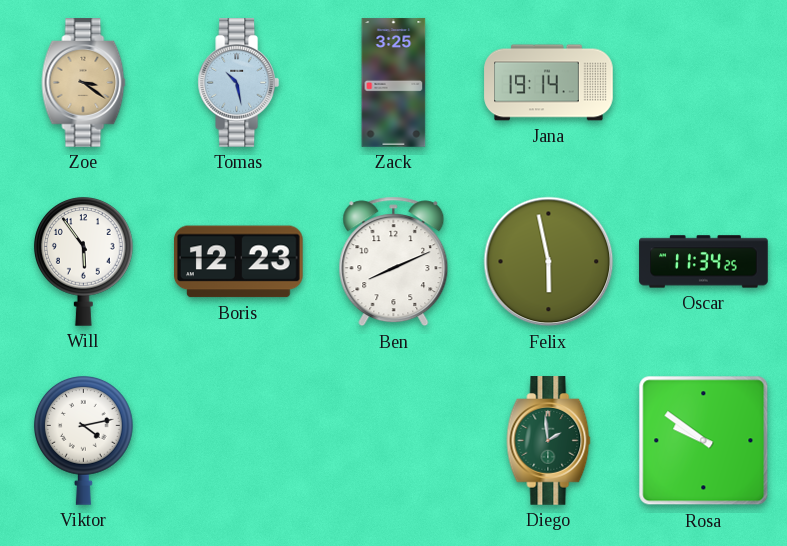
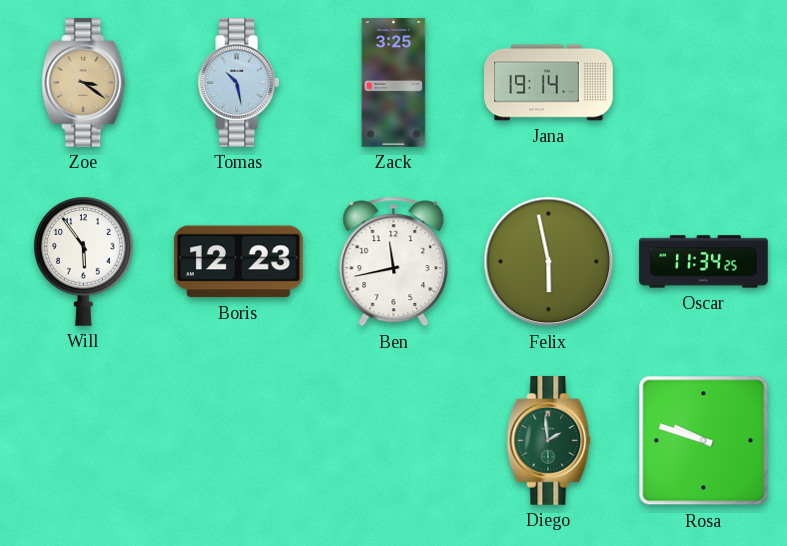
Ben: 8:11 -> 11:43
Viktor: 4:13 -> none
Rosa: 9:51 -> 9:48
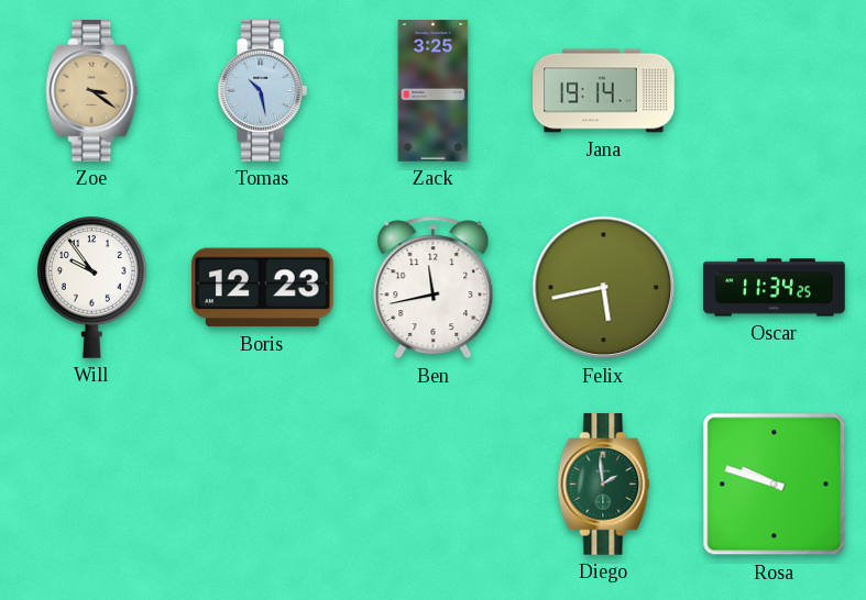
Will: 5:54 -> 9:54
Felix: 5:58 -> 5:43
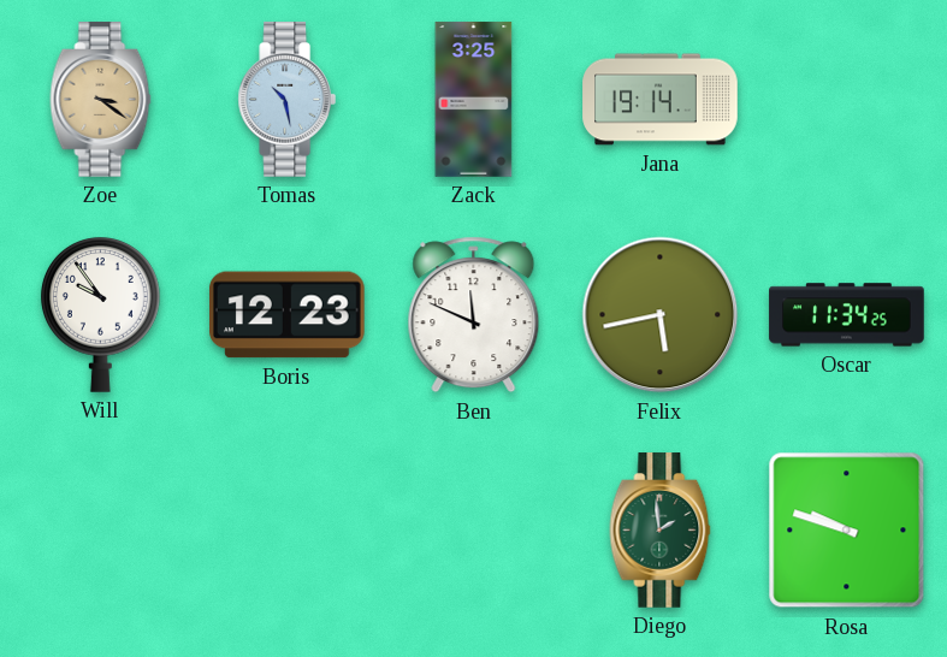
Ben: 11:43 -> 11:49
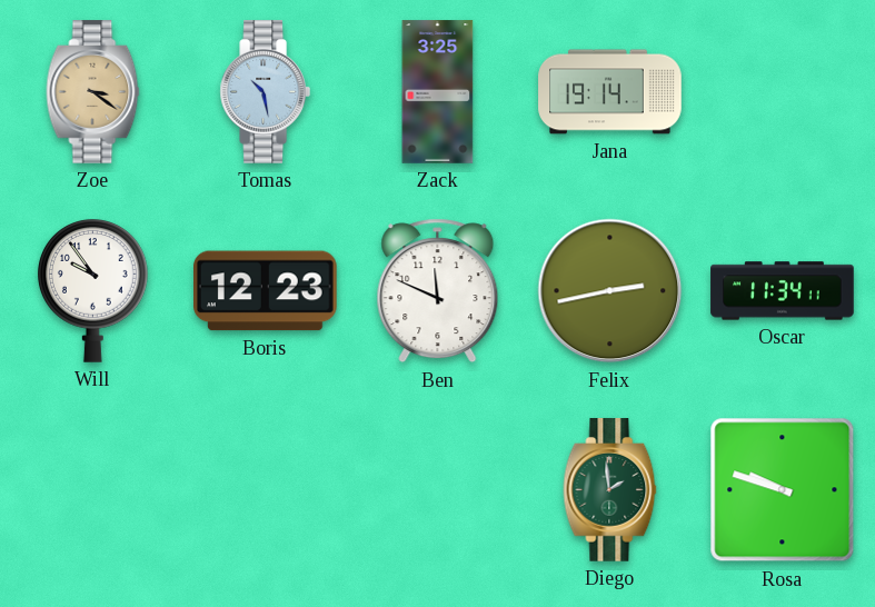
Felix: 5:43 -> 2:43
Oscar: 11:34:25 -> 11:34:11
